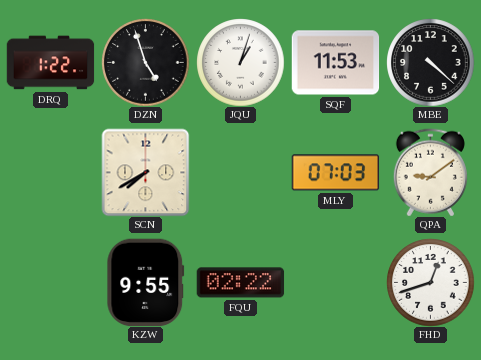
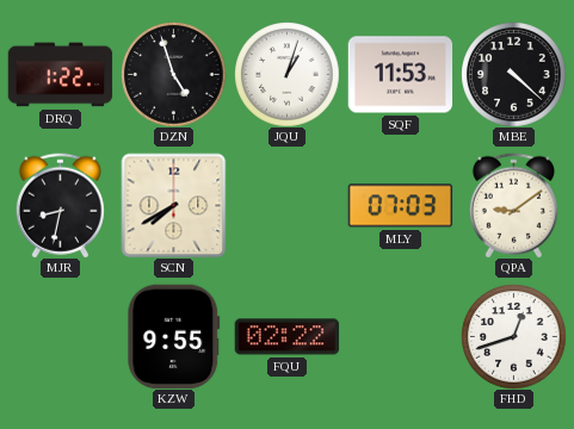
MJR: none -> 8:32
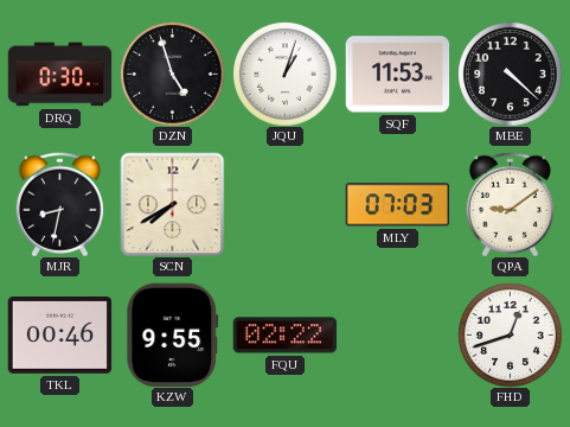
DRQ: 1:22 -> 0:30
TKL: none -> 00:46
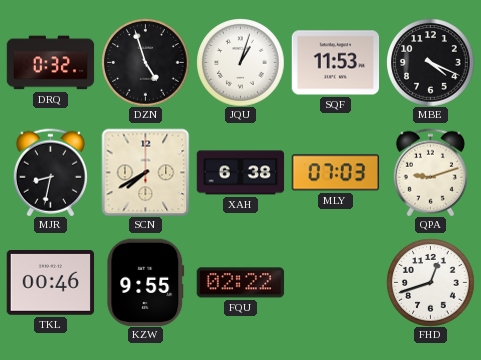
DRQ: 0:30 -> 0:32
MBE: 4:22 -> 4:19
XAH: none -> 6:38
QPA: 9:09 -> 9:12
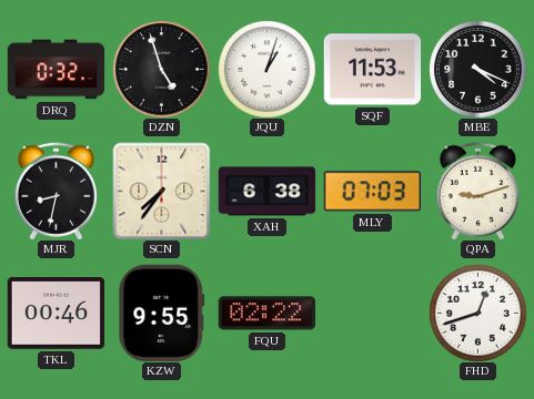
SCN: 7:40 -> 7:36
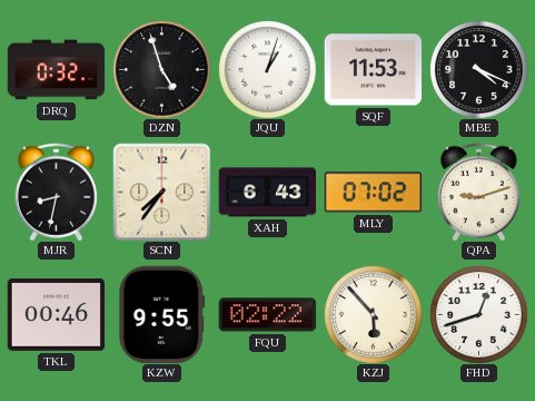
XAH: 6:38 -> 6:43
MLY: 07:03 -> 07:02
KZJ: none -> 5:53
